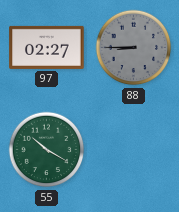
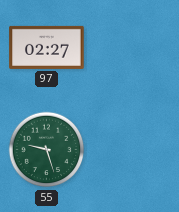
88: 8:45 -> none
55: 10:20 -> 9:27
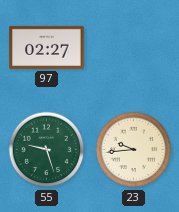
23: none -> 9:44
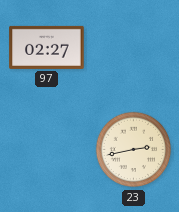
55: 9:27 -> none
23: 9:44 -> 2:43
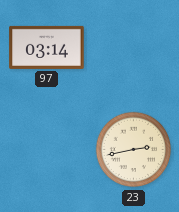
97: 02:27 -> 03:14
